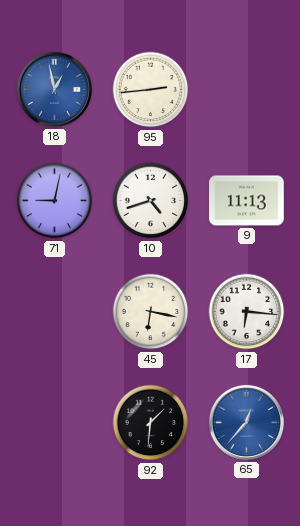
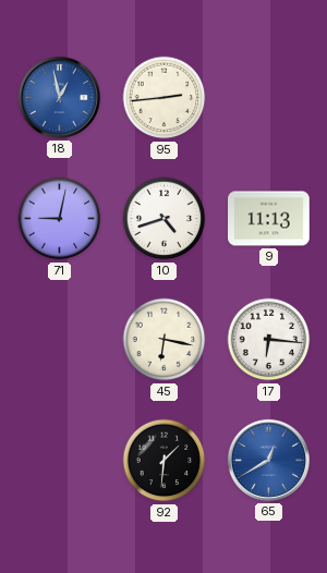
65: 12:37 -> 12:40
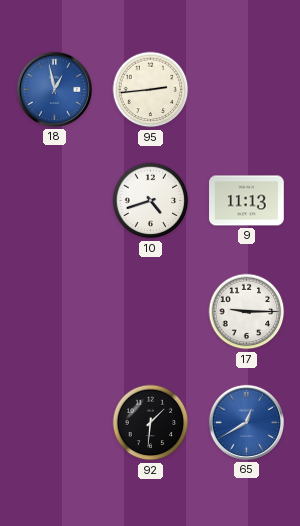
71: 9:02 -> none
45: 6:17 -> none
17: 6:16 -> 9:15
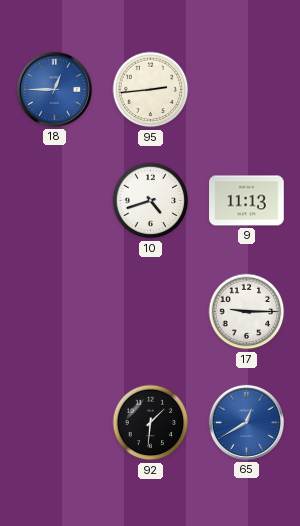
18: 12:58 -> 12:45
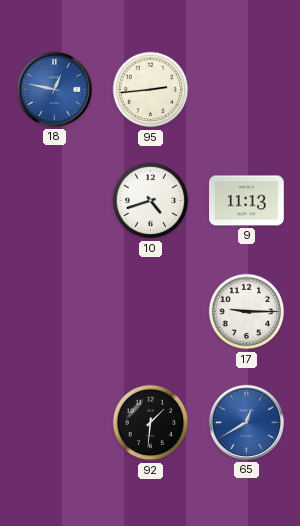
18: 12:45 -> 12:47
